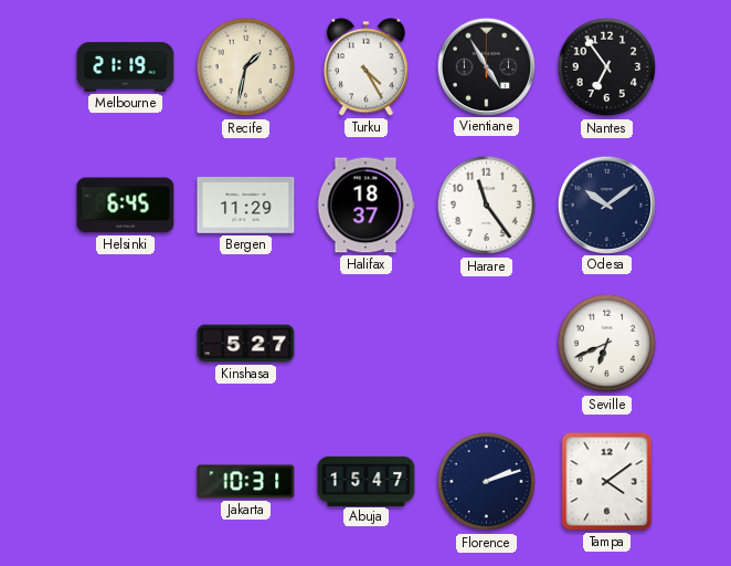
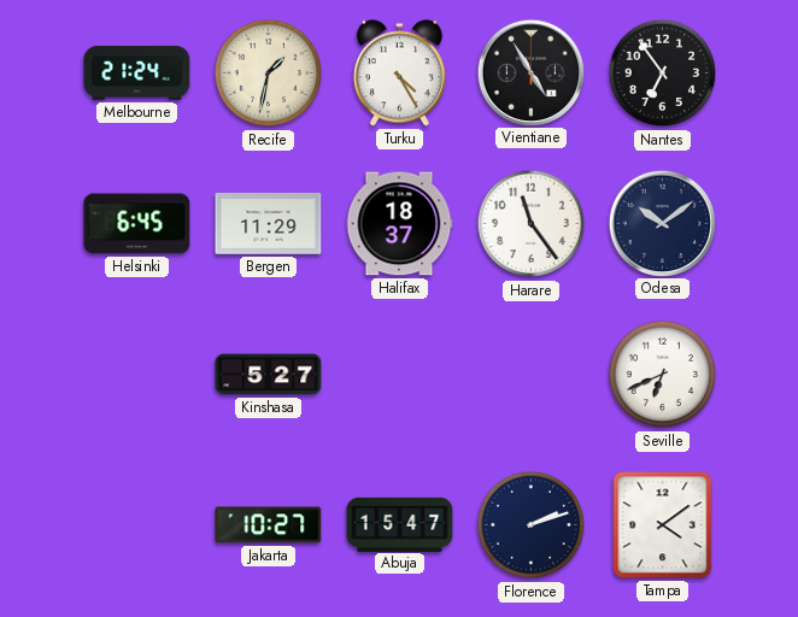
Melbourne: 21:19 -> 21:24
Jakarta: 10:31 -> 10:27
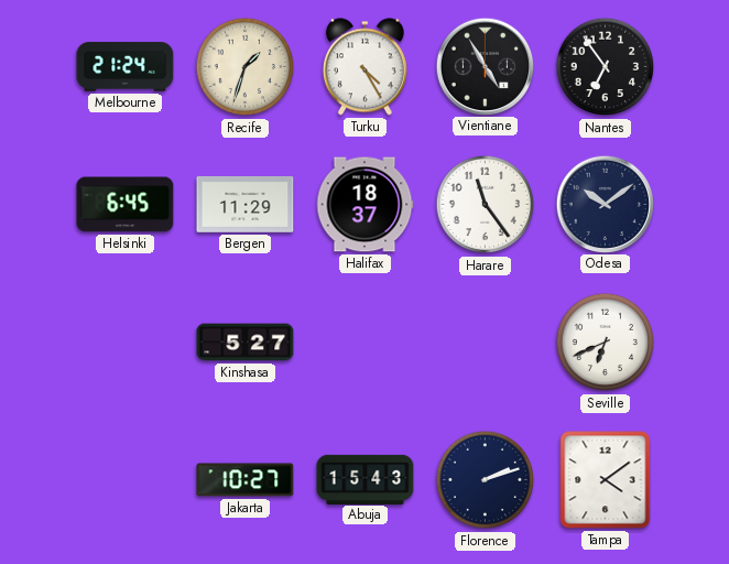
Recife: 1:32 -> 1:33
Abuja: 15:47 -> 15:43
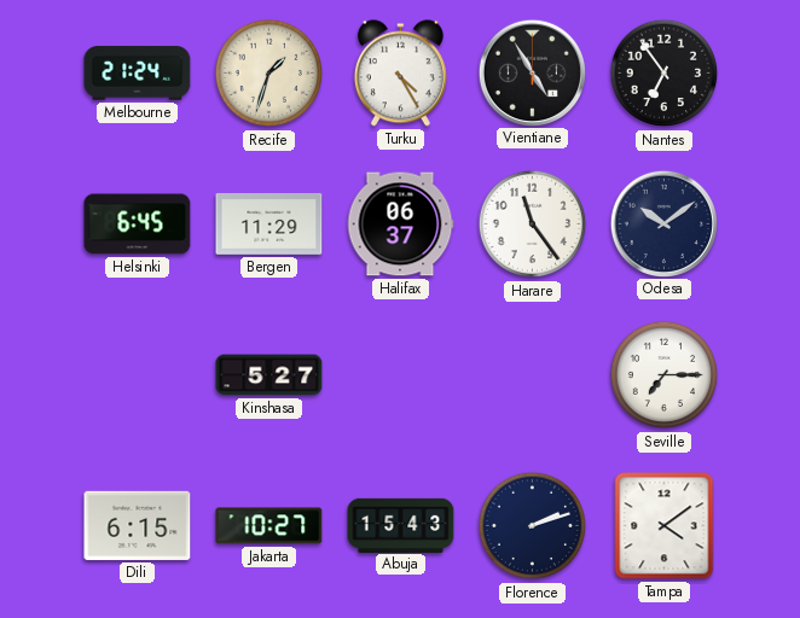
Halifax: 18:37 -> 06:37
Seville: 6:41 -> 7:15
Dili: none -> 6:15
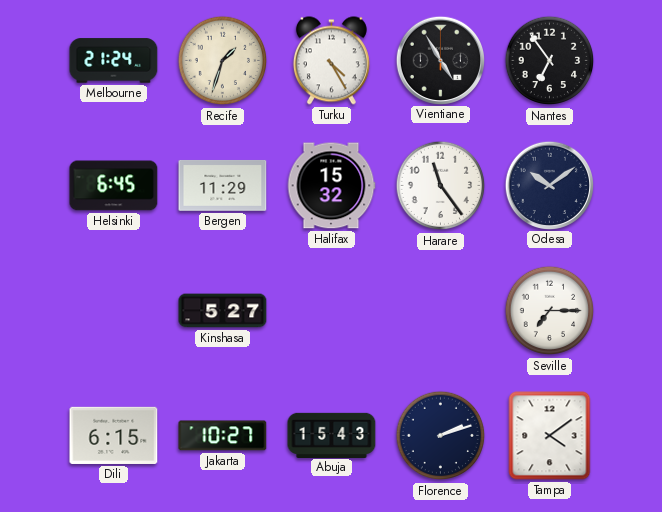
Halifax: 06:37 -> 15:32
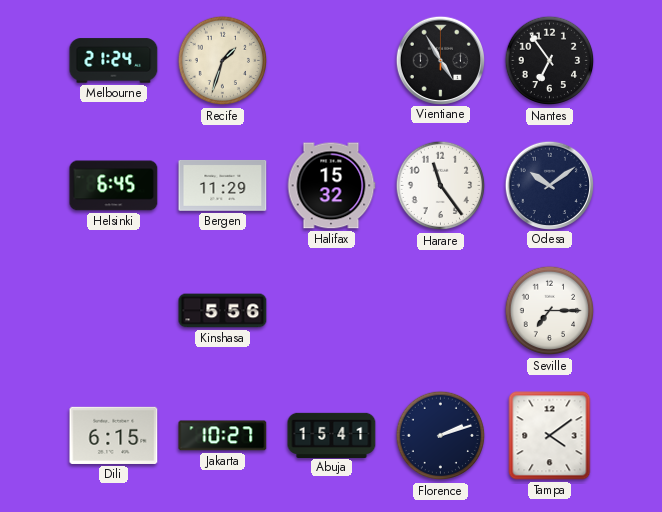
Turku: 4:25 -> none
Kinshasa: 5:27 -> 5:56
Abuja: 15:43 -> 15:41
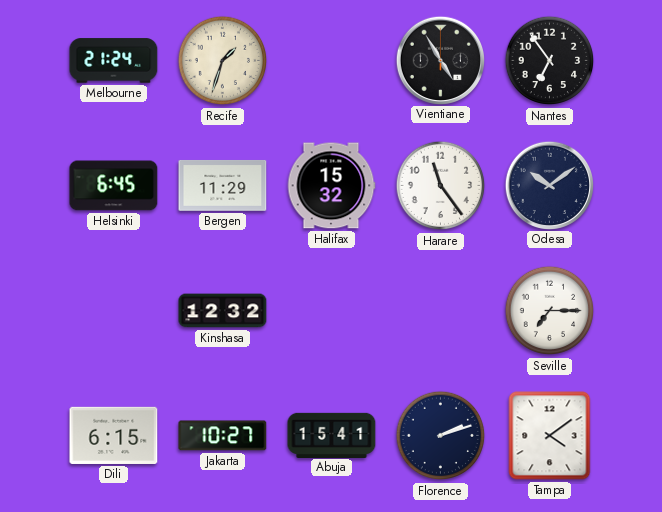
Kinshasa: 5:56 -> 12:32
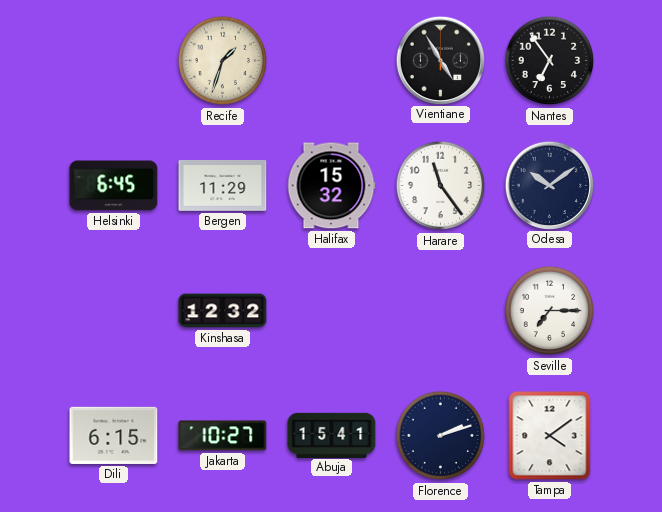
Melbourne: 21:24 -> none
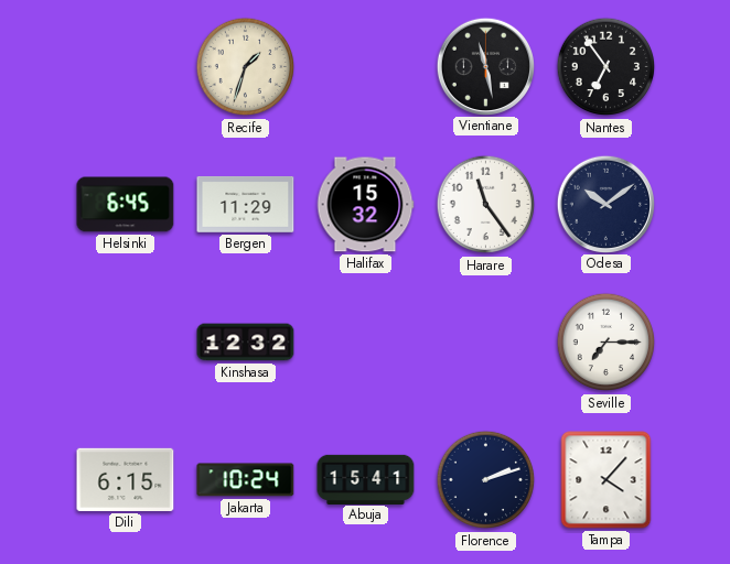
Vientiane: 4:55 -> 11:28
Jakarta: 10:27 -> 10:24
Tampa: 4:09 -> 4:07
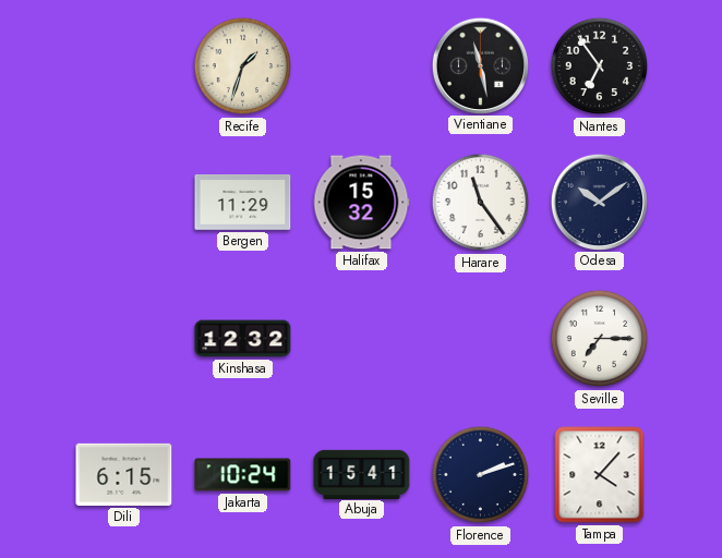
Helsinki: 6:45 -> none
